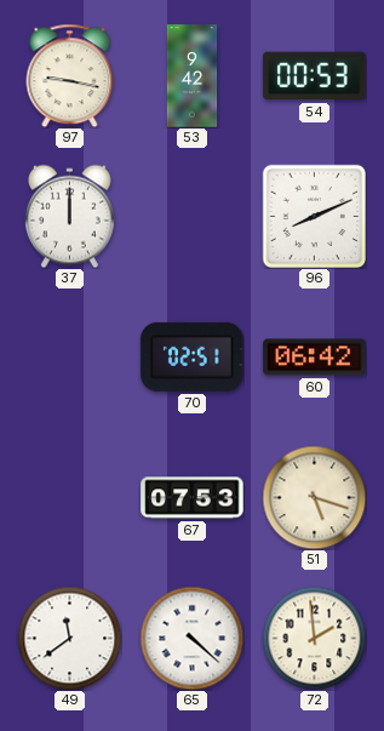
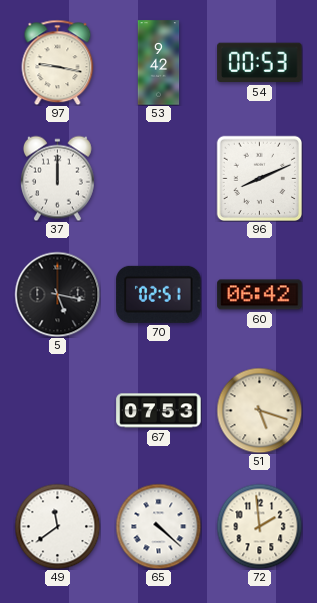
5: none -> 5:17
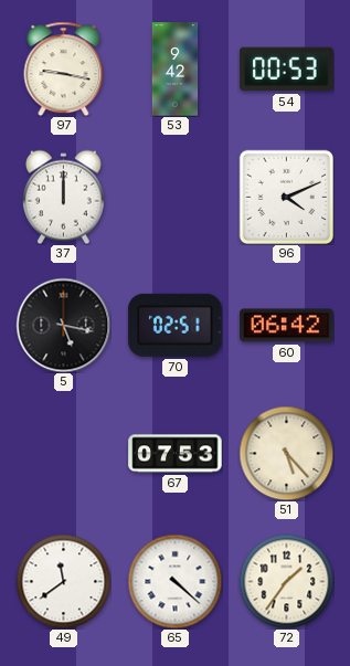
96: 8:11 -> 4:11
51: 5:18 -> 5:23
72: 1:59 -> 1:36
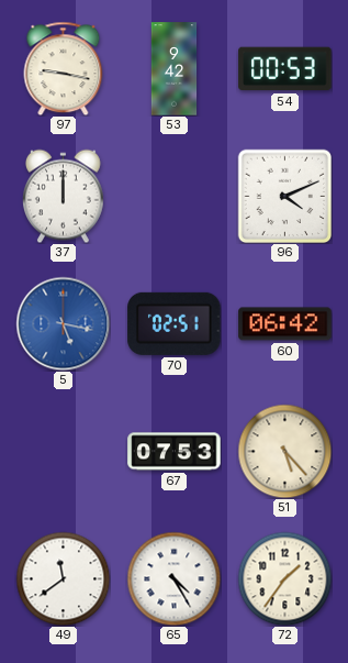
5 dial: black -> blue
65: 4:22 -> 4:25
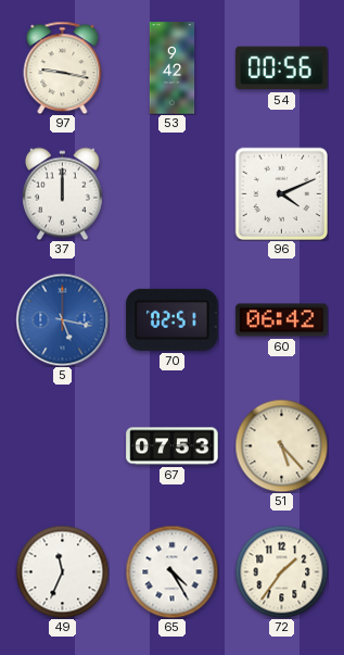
54: 00:53 -> 00:56
49: 11:39 -> 11:34
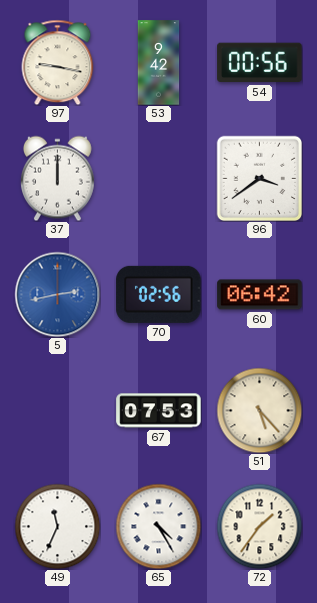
96: 4:11 -> 3:39
5: 5:17 -> 2:43
70: 02:51 -> 02:56
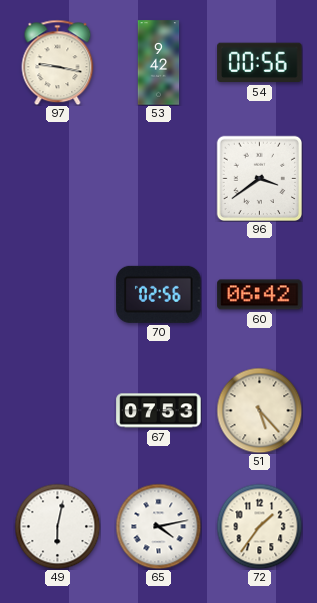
37: 12:00 -> none
5: 2:43 -> none
49: 11:34 -> 6:02
65: 4:25 -> 4:13
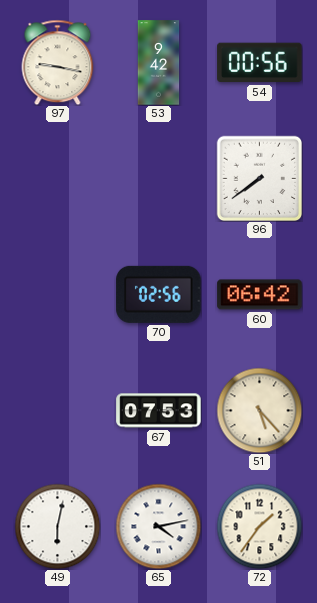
96: 3:39 -> 7:39
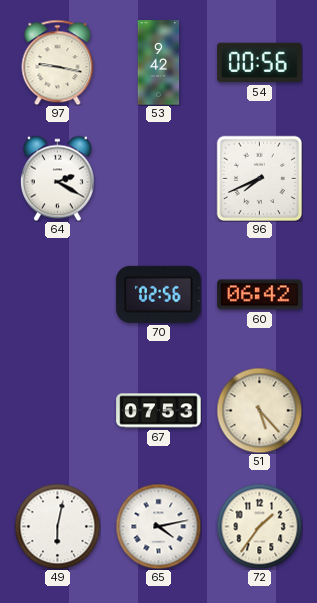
64: none -> 2:20
96: 7:39 -> 7:41
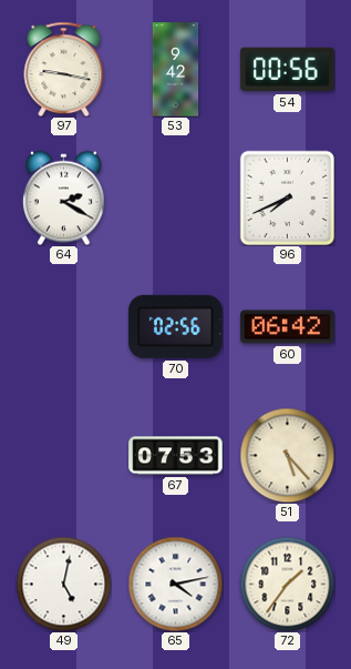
49: 6:02 -> 5:02
